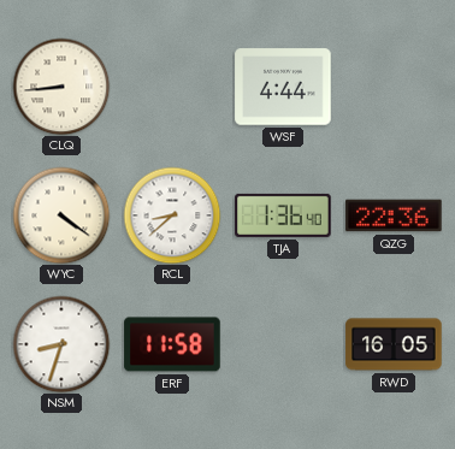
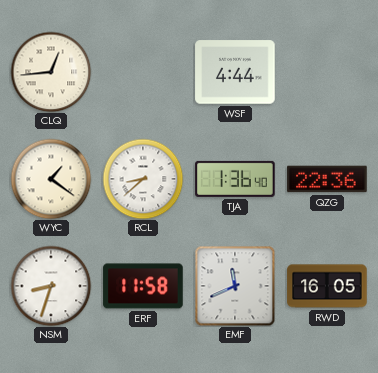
CLQ: 8:44 -> 12:44
WYC: 4:21 -> 1:21
EMF: none -> 11:41
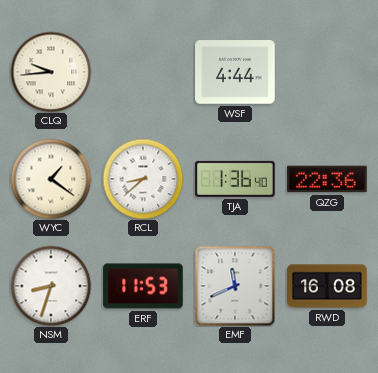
CLQ: 12:44 -> 9:44
ERF: 11:58 -> 11:53
RWD: 16:05 -> 16:08
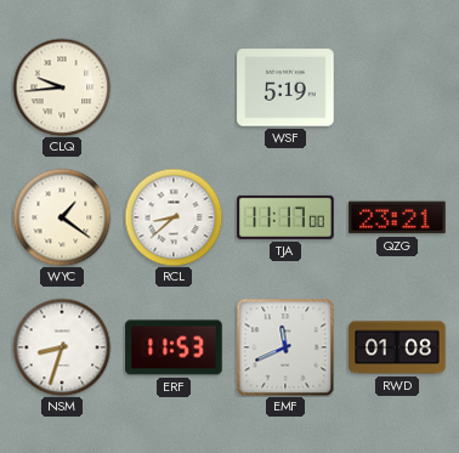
WSF: 4:44 -> 5:19
TJA: 1:36 -> 11:17
QZG: 22:36 -> 23:21
RWD: 16:08 -> 01:08
